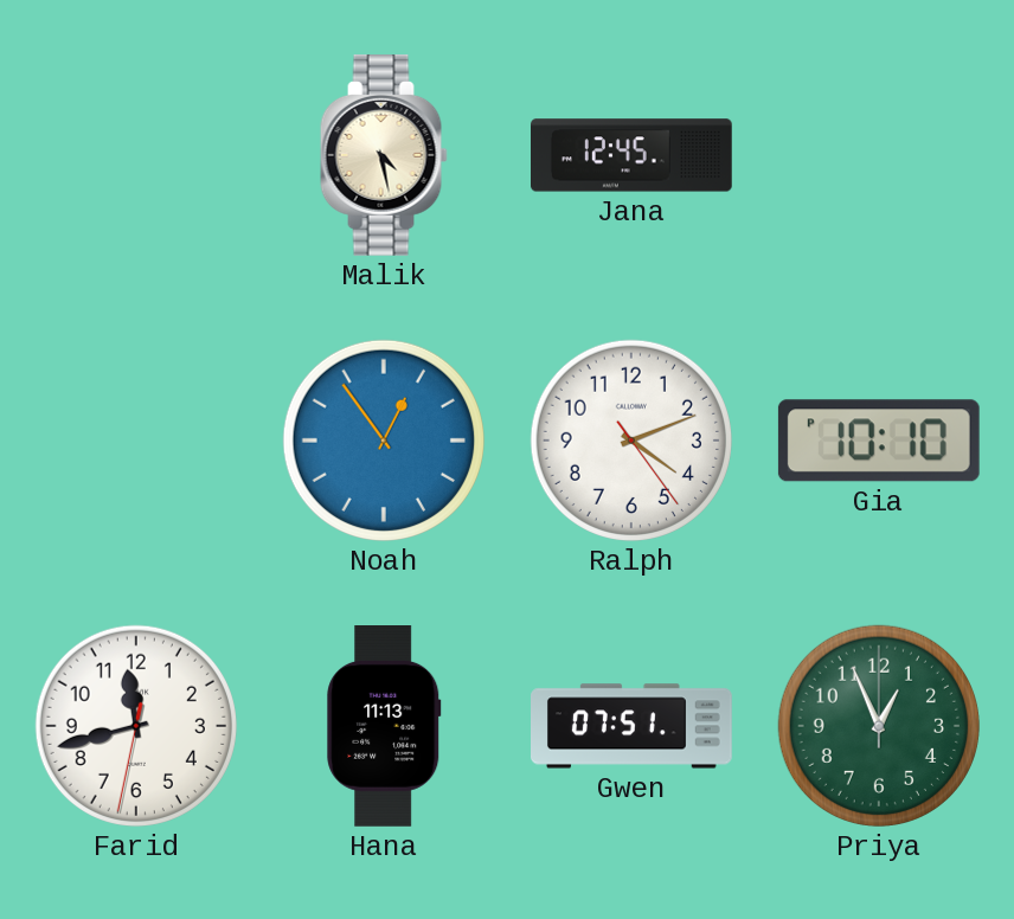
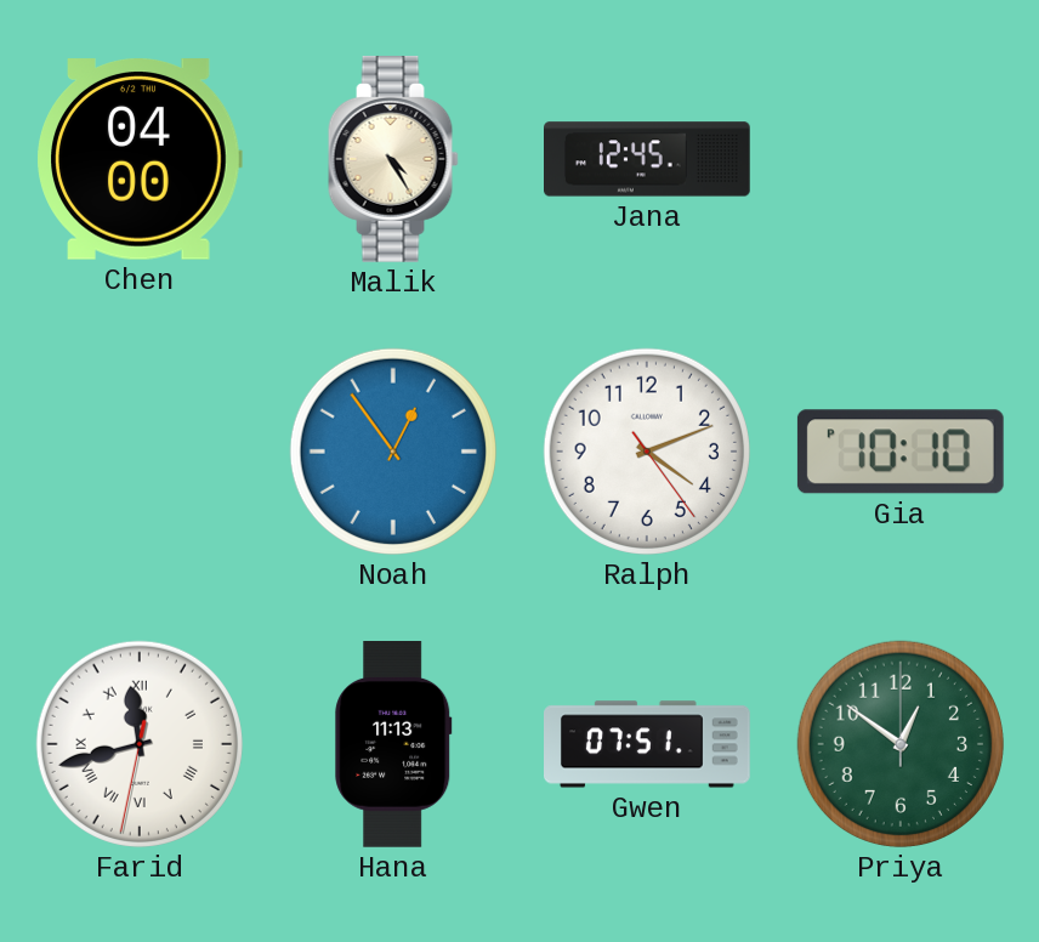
Chen: none -> 04:00
Malik: 4:28 -> 4:25
Farid numerals: Arabic -> Roman
Priya: 12:56 -> 12:51
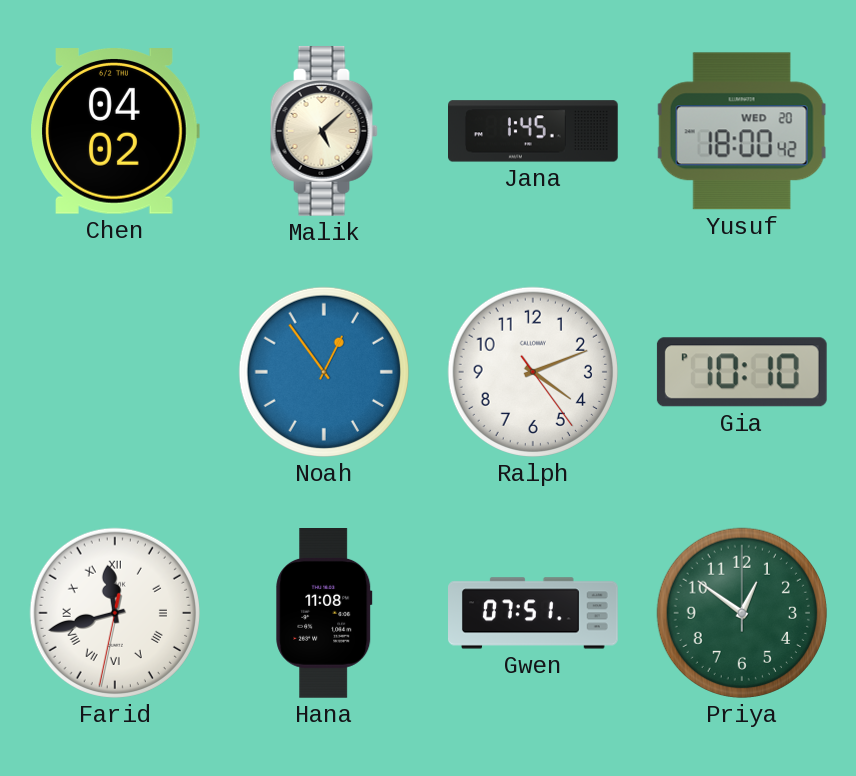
Chen: 04:00 -> 04:02
Malik: 4:25 -> 5:08
Jana: 12:45 -> 1:45
Yusuf: none -> 18:00
Hana: 11:13 -> 11:08
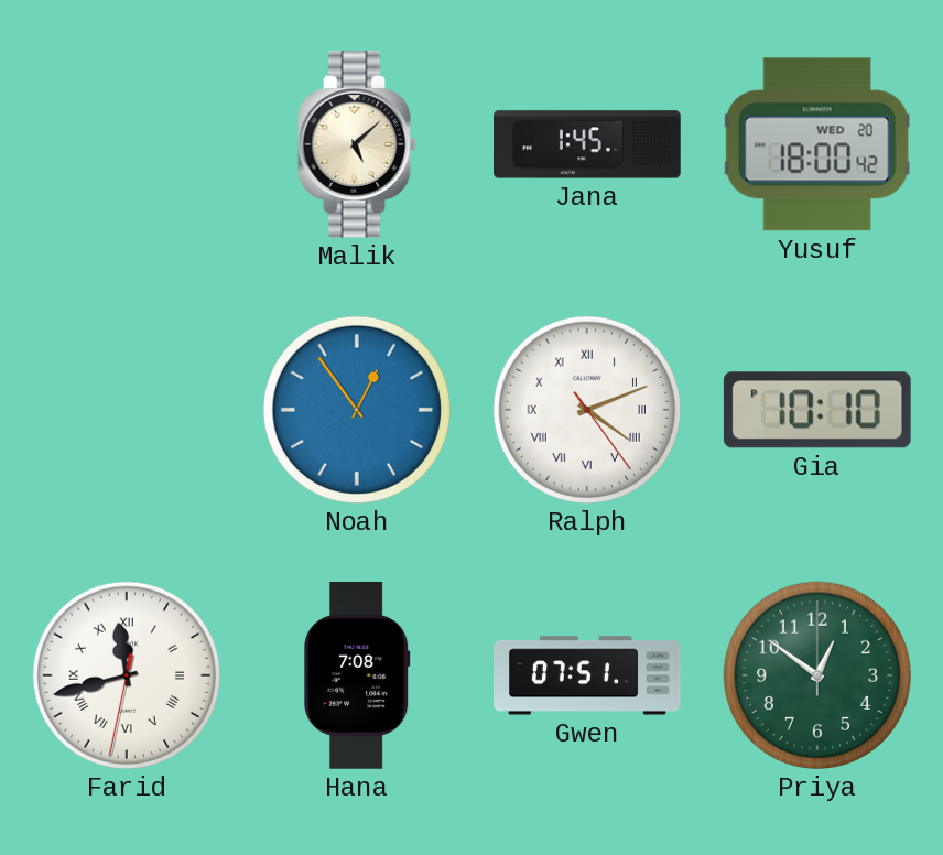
Chen: 04:02 -> none
Ralph numerals: Arabic -> Roman
Hana: 11:08 -> 7:08
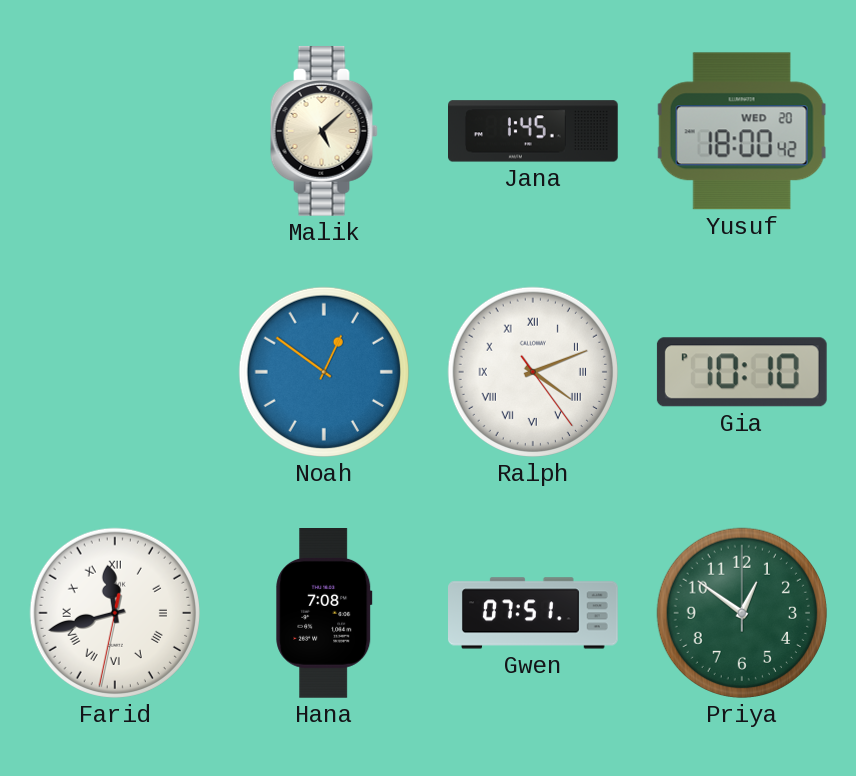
Noah: 12:54 -> 12:51
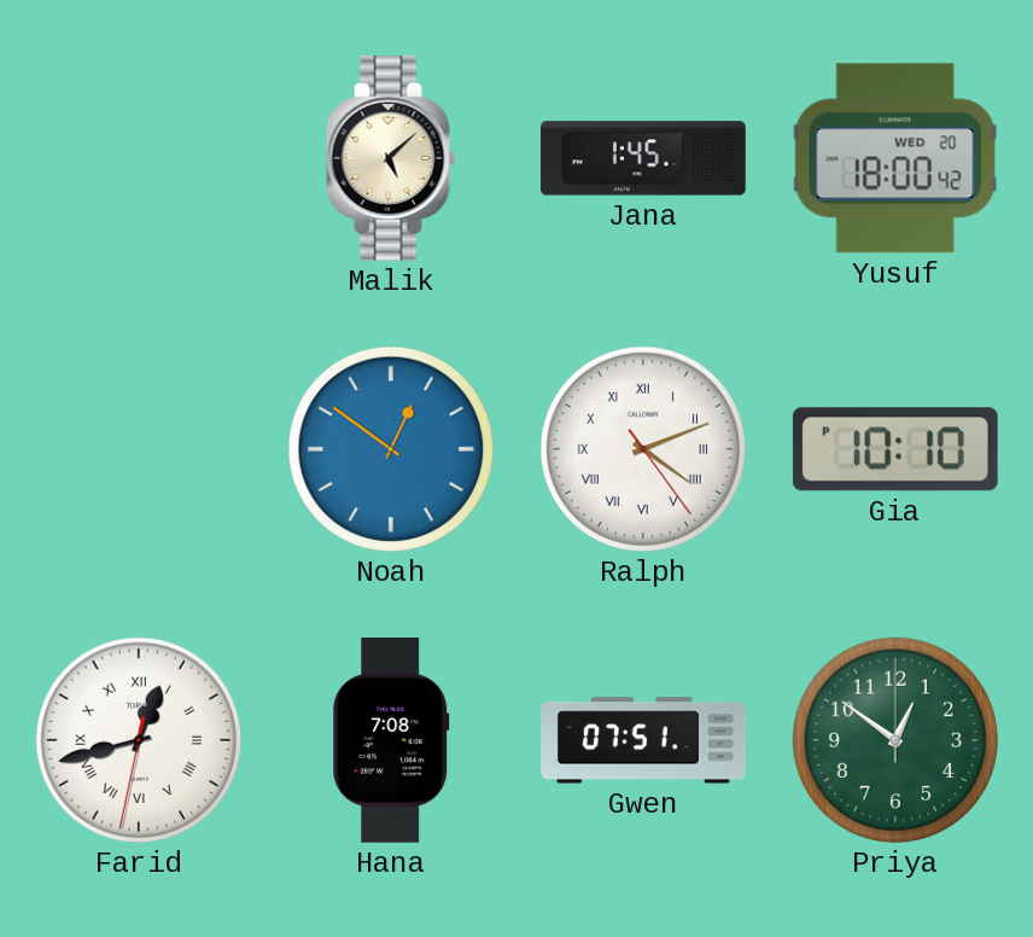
Farid: 11:42 -> 12:42
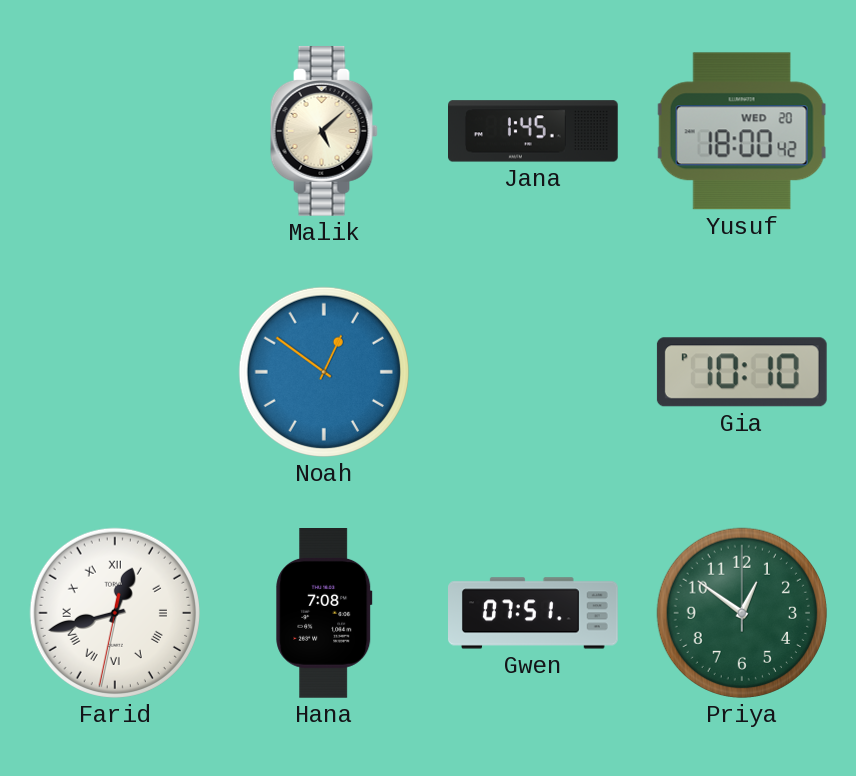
Ralph: 4:11 -> none
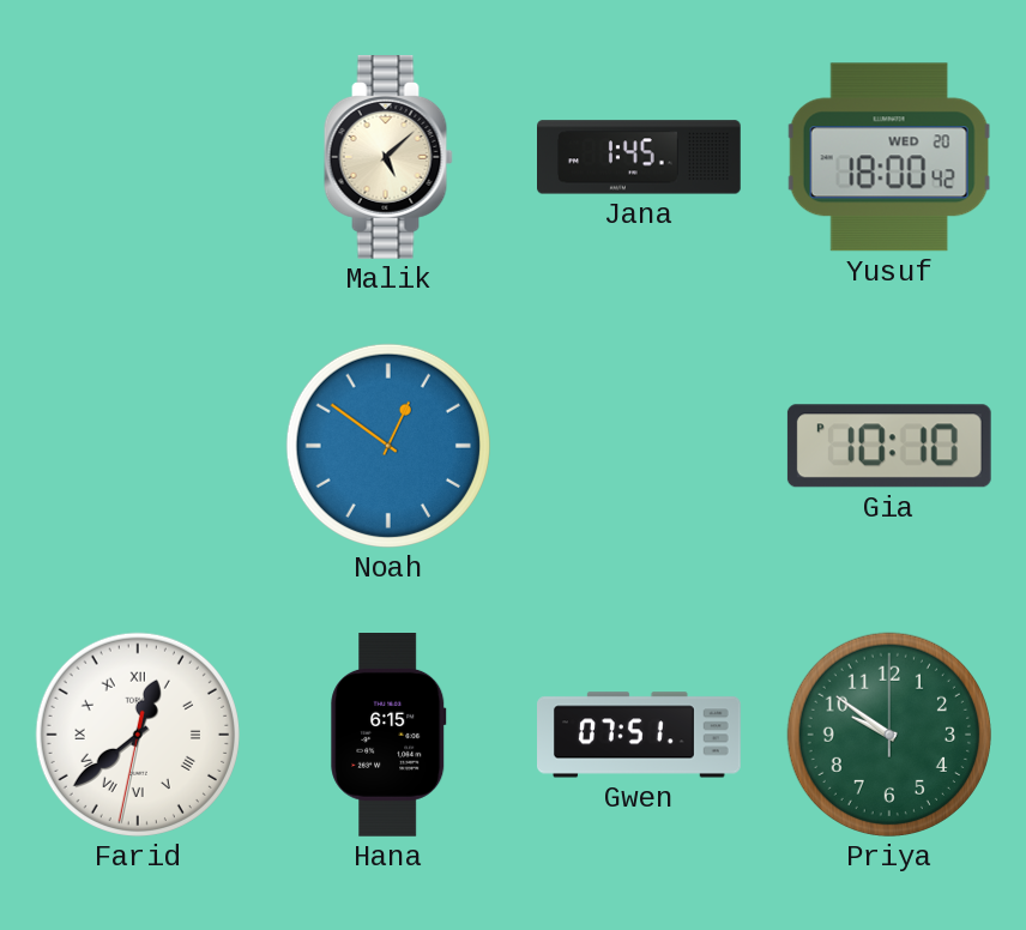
Farid: 12:42 -> 12:38
Hana: 7:08 -> 6:15
Priya: 12:51 -> 9:51
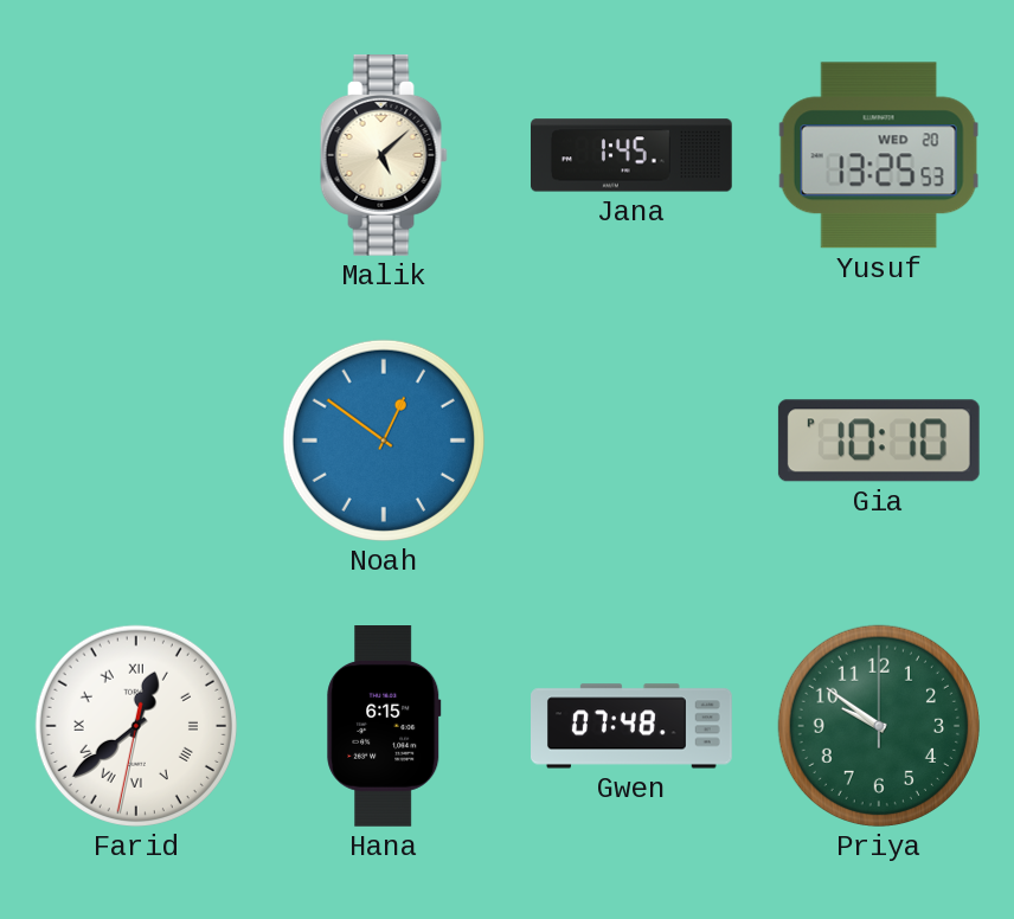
Yusuf: 18:00 -> 13:25
Gwen: 07:51 -> 07:48
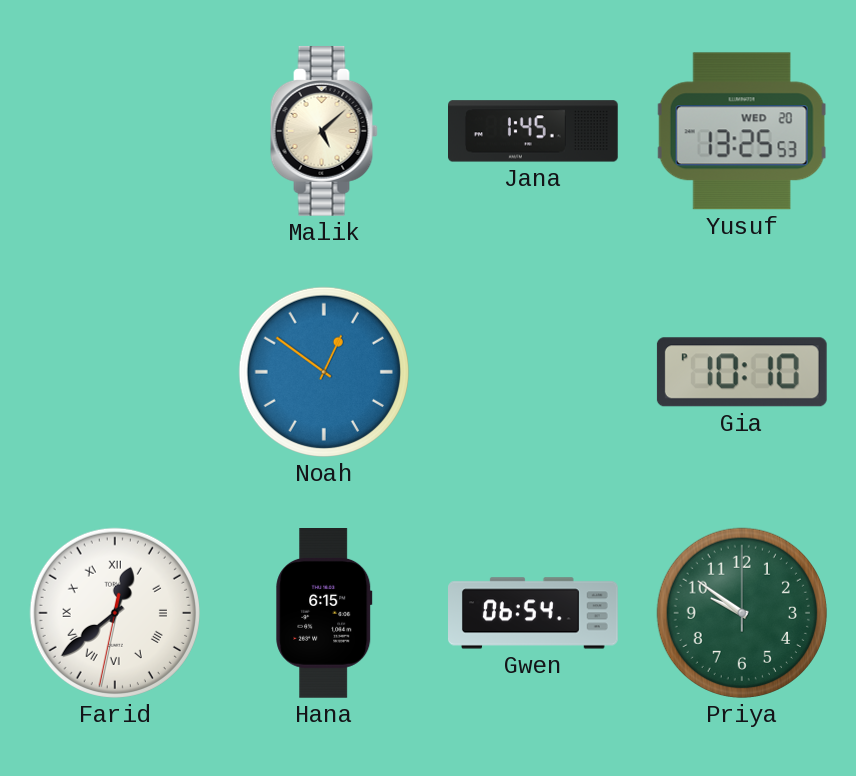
Gwen: 07:48 -> 06:54
